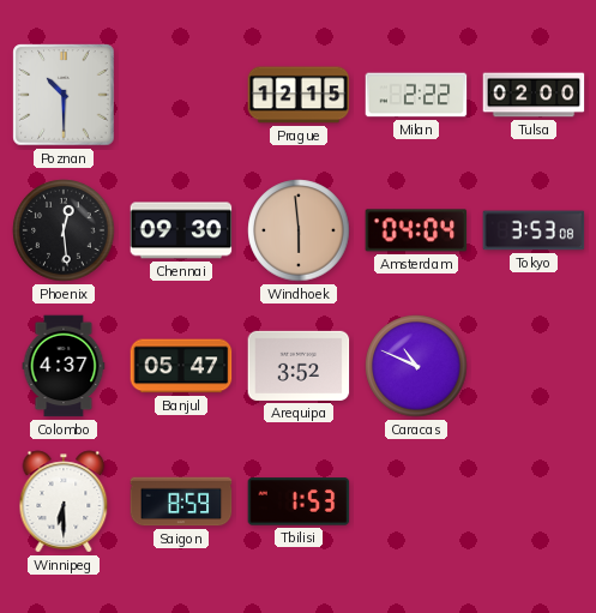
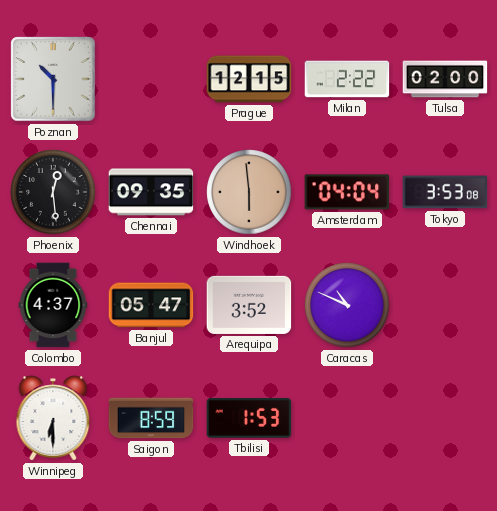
Chennai: 09:30 -> 09:35
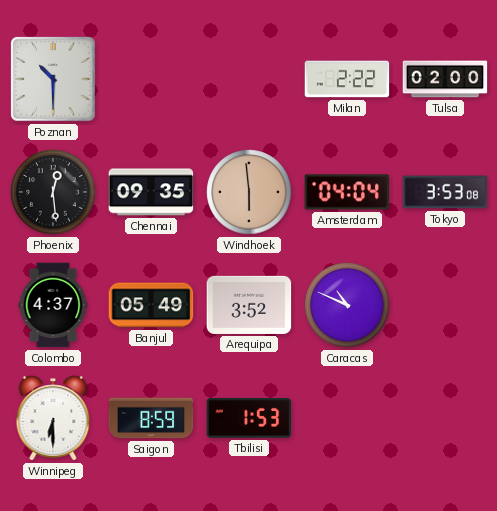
Prague: 12:15 -> none
Banjul: 05:47 -> 05:49
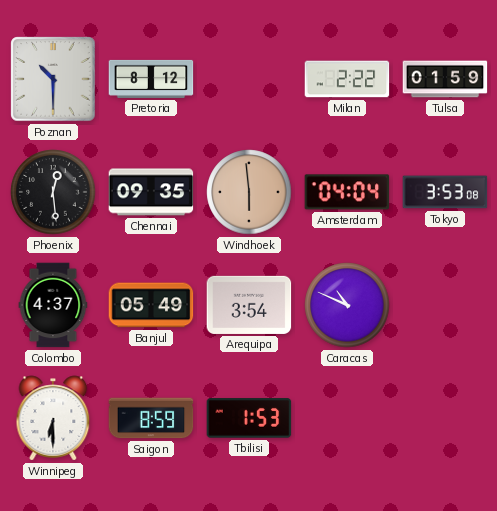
Pretoria: none -> 8:12
Tulsa: 02:00 -> 01:59
Arequipa: 3:52 -> 3:54
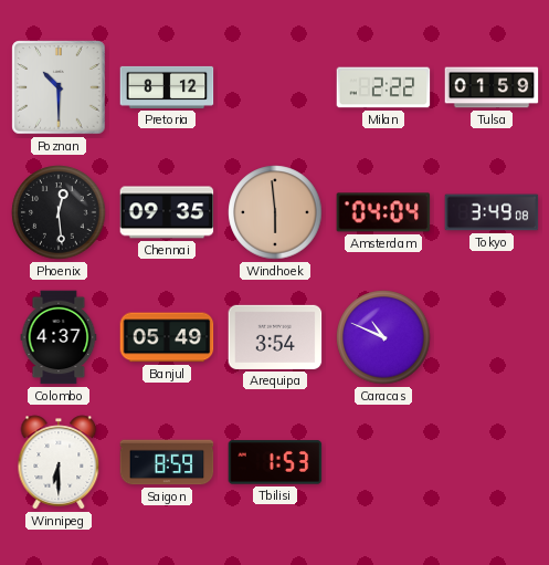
Tokyo: 3:53 -> 3:49
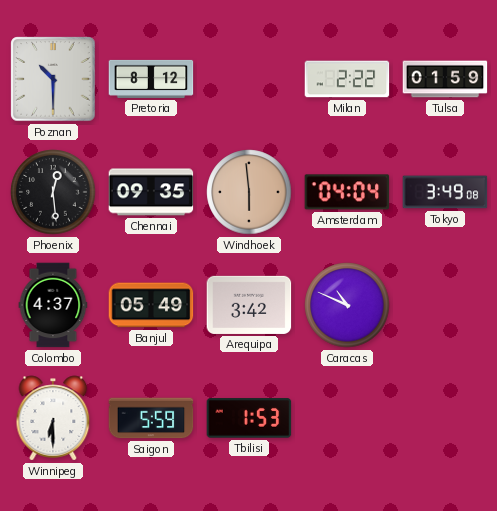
Arequipa: 3:54 -> 3:42
Saigon: 8:59 -> 5:59
